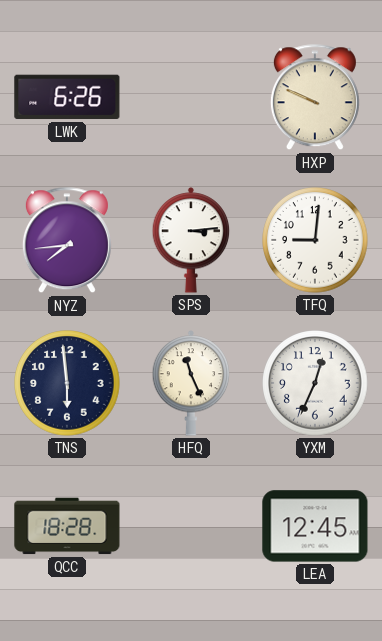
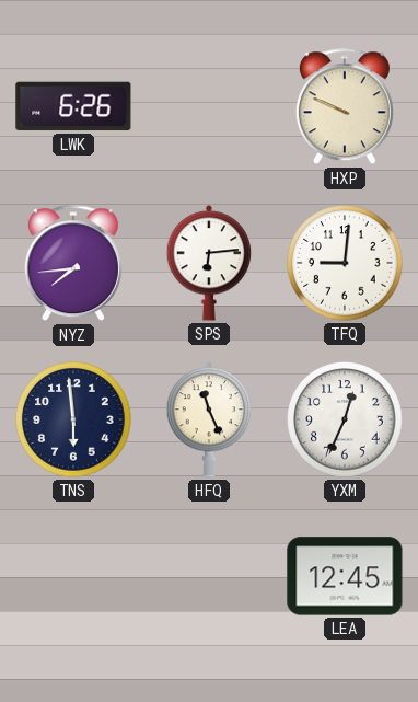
SPS: 3:14 -> 6:14
QCC: 18:28 -> none
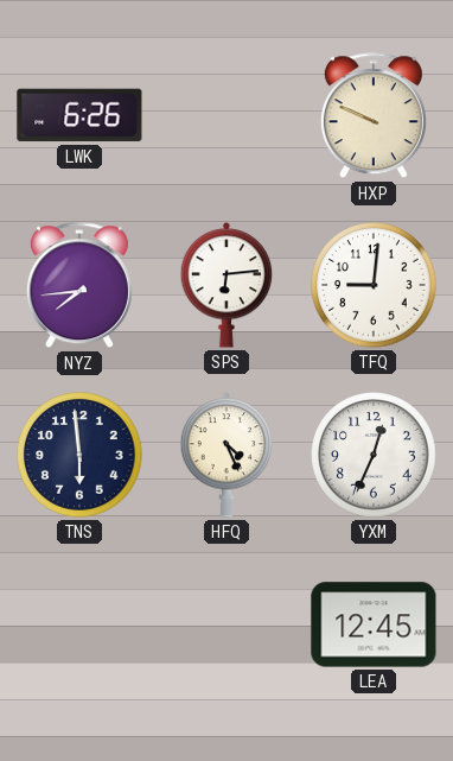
HFQ: 11:26 -> 4:26
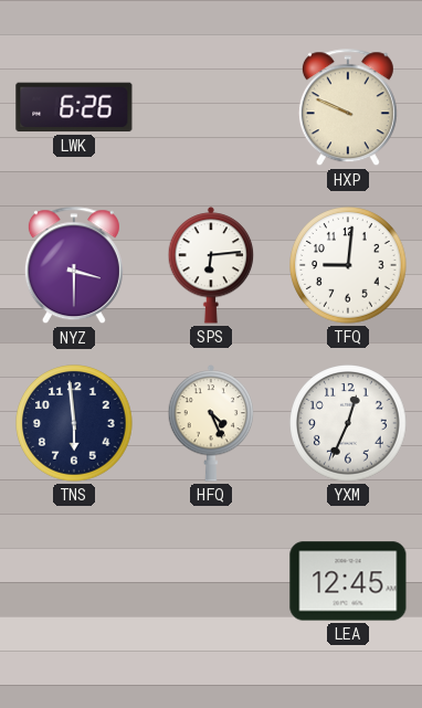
NYZ: 7:44 -> 3:30
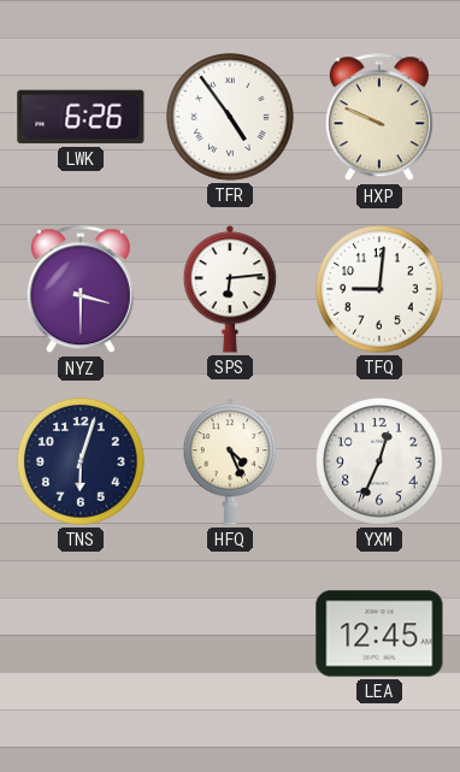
TFR: none -> 4:54
TNS: 5:59 -> 6:03
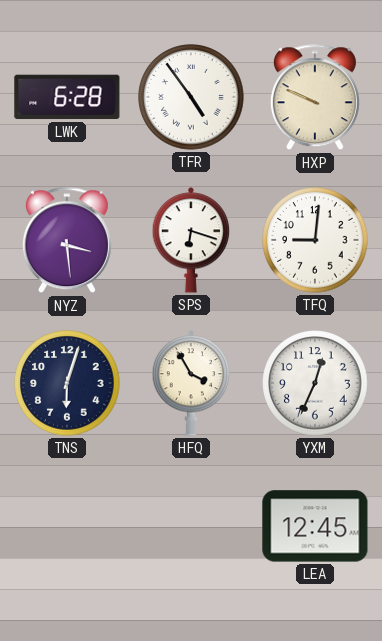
LWK: 6:26 -> 6:28
NYZ: 3:30 -> 3:29
SPS: 6:14 -> 6:18
HFQ: 4:26 -> 3:55
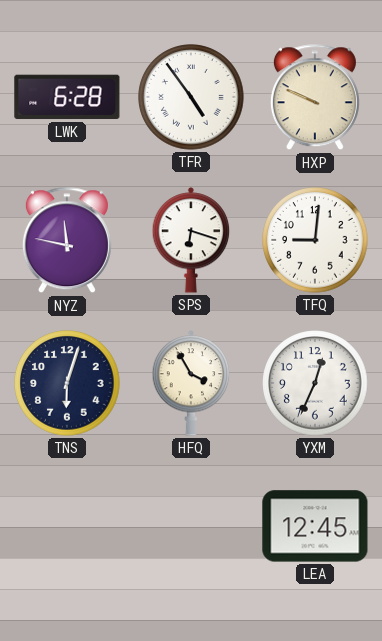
NYZ: 3:29 -> 11:47
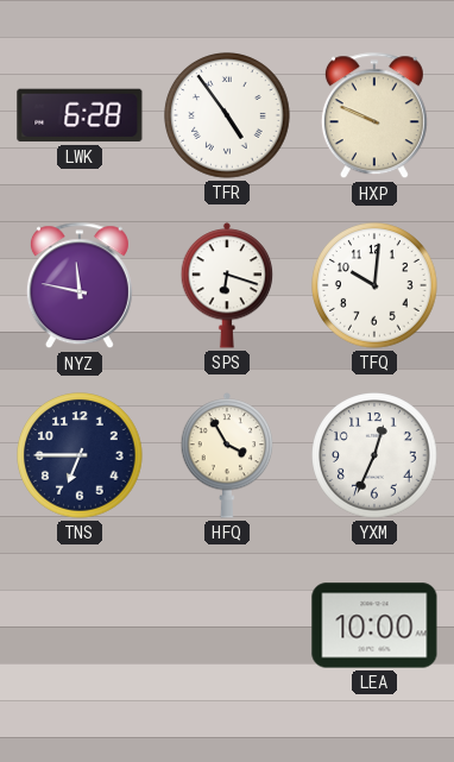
TFQ: 9:01 -> 10:01
TNS: 6:03 -> 6:45
LEA: 12:45 -> 10:00
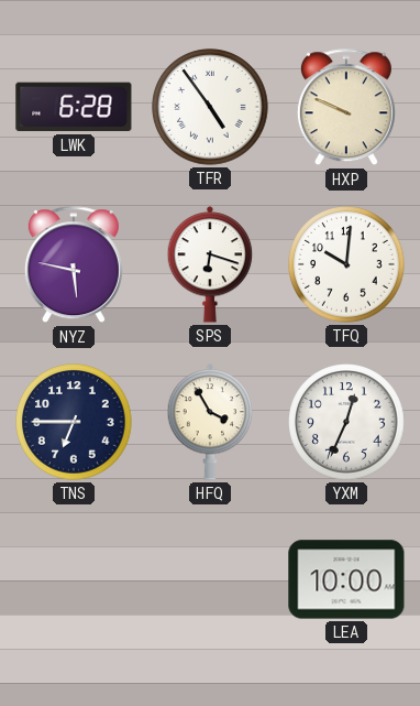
NYZ: 11:47 -> 5:47
